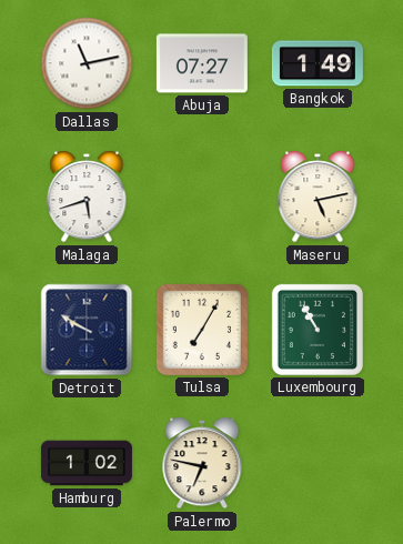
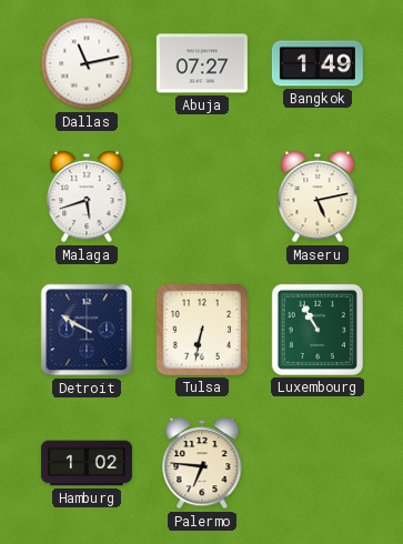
Tulsa: 7:05 -> 6:32
Palermo: 6:47 -> 6:46
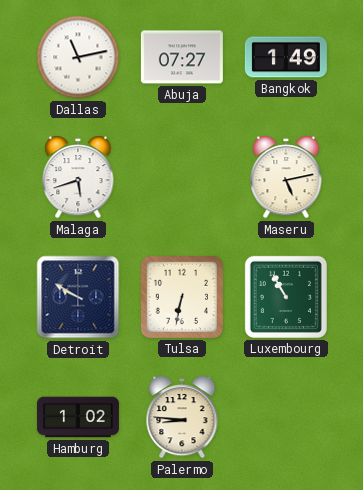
Palermo: 6:46 -> 8:46
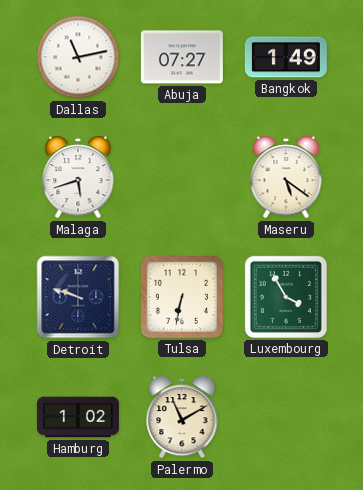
Maseru: 5:13 -> 5:21
Detroit: 9:50 -> 9:48
Luxembourg: 10:55 -> 3:55
Palermo: 8:46 -> 11:10
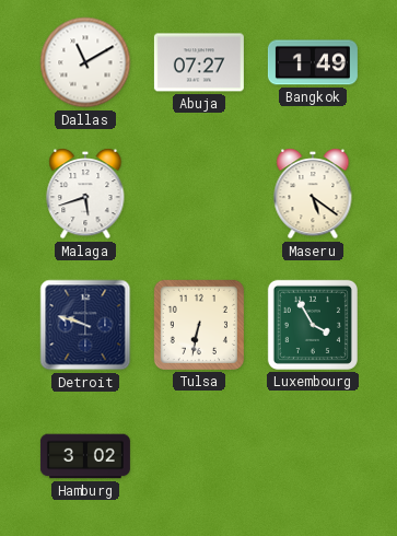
Dallas: 11:13 -> 11:10
Hamburg: 1:02 -> 3:02
Palermo: 11:10 -> none
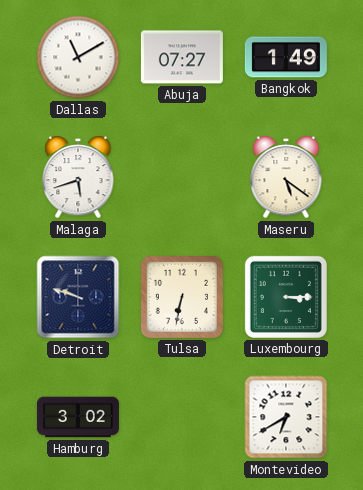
Luxembourg: 3:55 -> 3:15
Montevideo: none -> 6:40
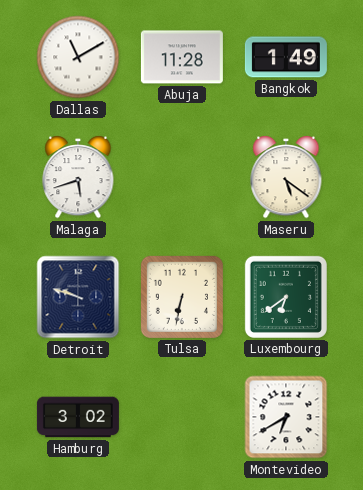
Abuja: 07:27 -> 11:28
Luxembourg: 3:15 -> 6:39
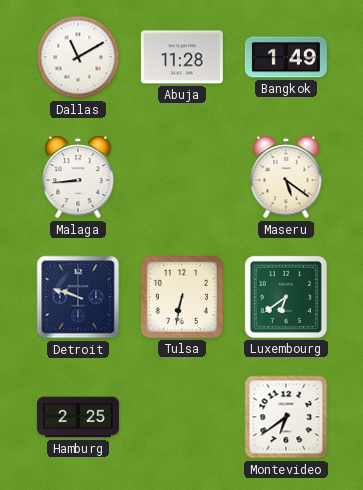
Malaga: 5:42 -> 8:44
Hamburg: 3:02 -> 2:25
Montevideo: 6:40 -> 6:39
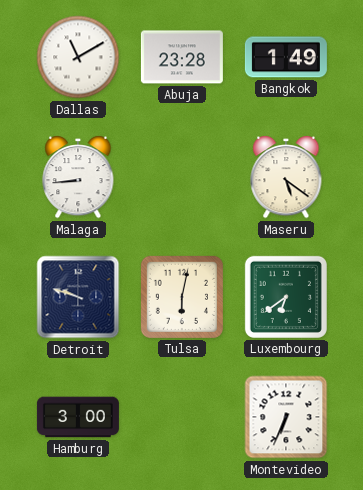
Abuja: 11:28 -> 23:28
Tulsa: 6:32 -> 6:02
Hamburg: 2:25 -> 3:00
Montevideo: 6:39 -> 6:34
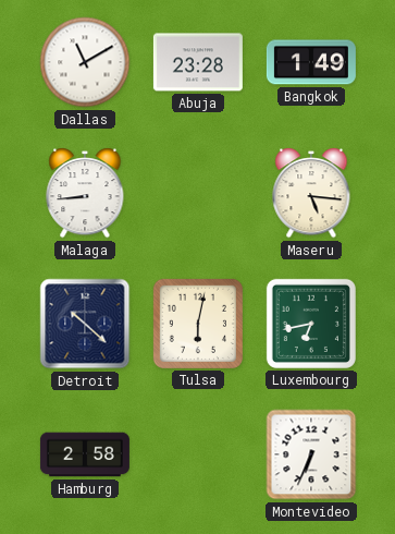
Maseru: 5:21 -> 5:16
Detroit: 9:48 -> 10:22
Luxembourg: 6:39 -> 6:43
Hamburg: 3:00 -> 2:58
